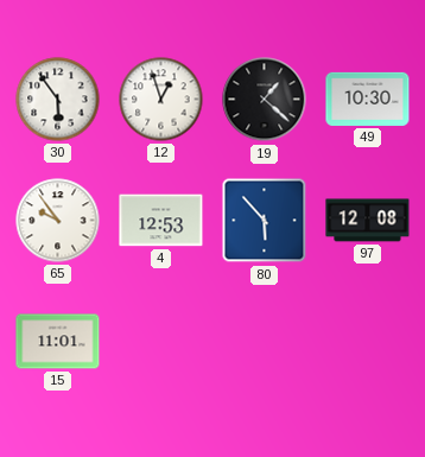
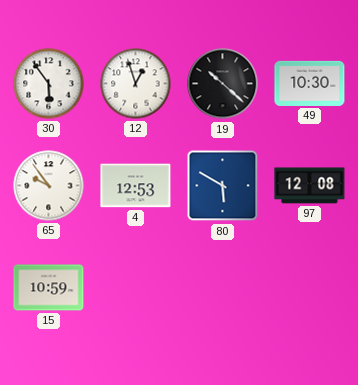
19: 1:22 -> 10:22
80: 5:53 -> 5:50
15: 11:01 -> 10:59
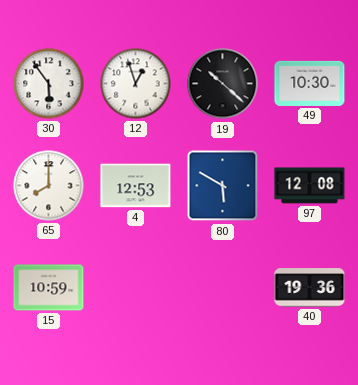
65: 9:54 -> 8:00
40: none -> 19:36
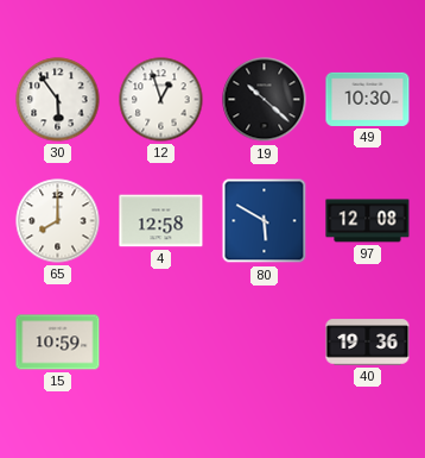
4: 12:53 -> 12:58
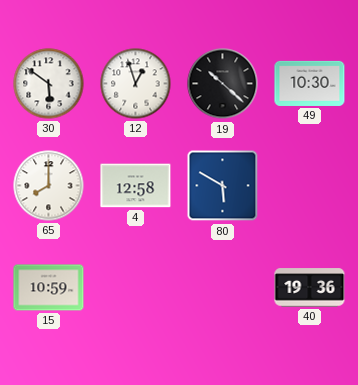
30: 5:54 -> 5:51
97: 12:08 -> none
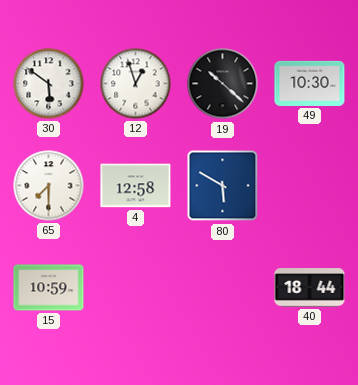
65: 8:00 -> 7:30
40: 19:36 -> 18:44
